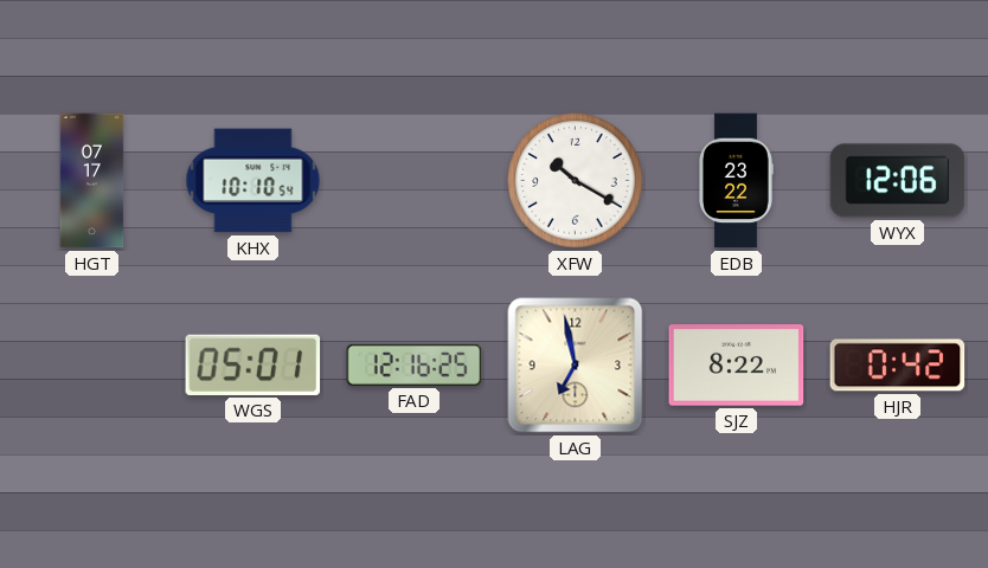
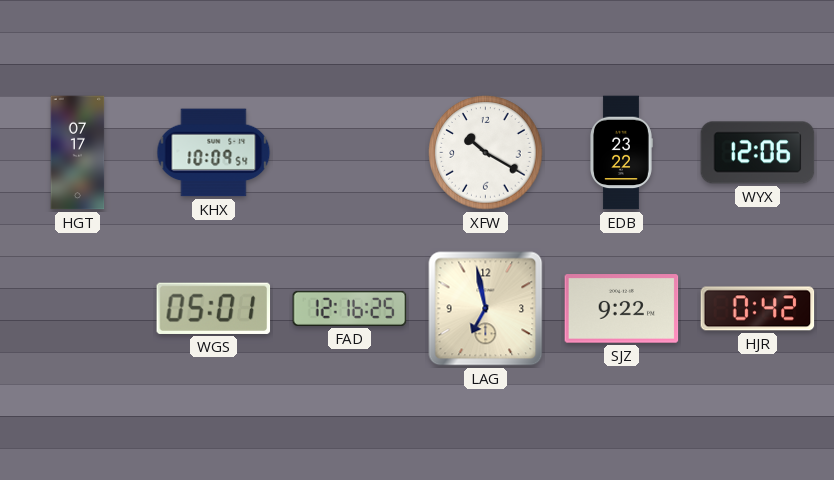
KHX: 10:10 -> 10:09
SJZ: 8:22 -> 9:22
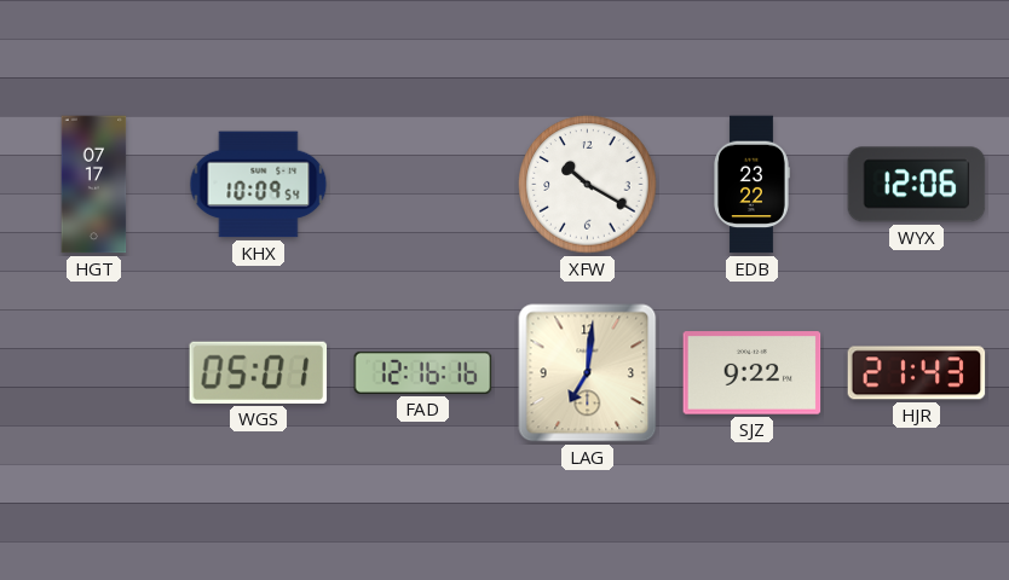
FAD: 12:16:25 -> 12:16:16
LAG: 6:58 -> 7:01
HJR: 0:42 -> 21:43
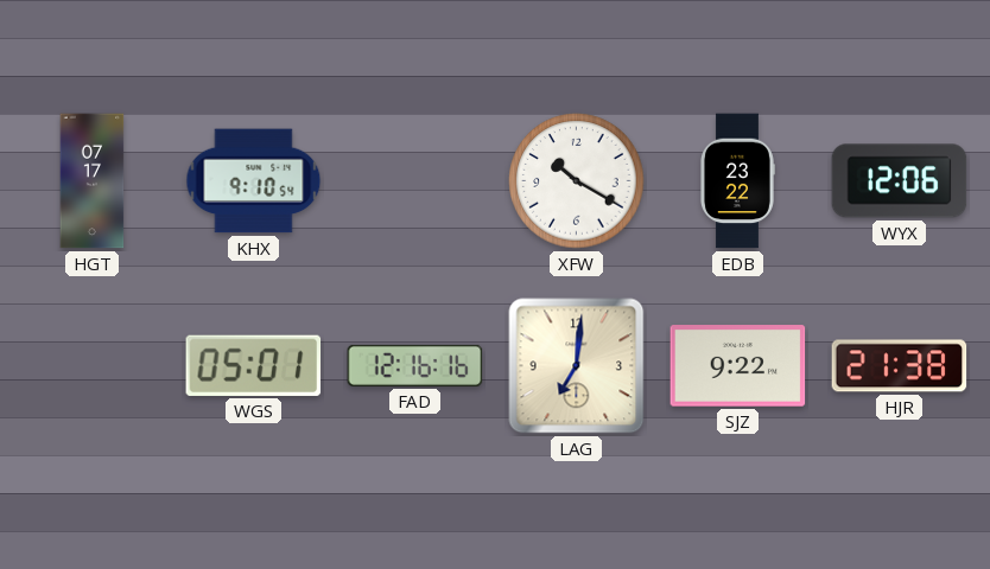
KHX: 10:09 -> 9:10
HJR: 21:43 -> 21:38
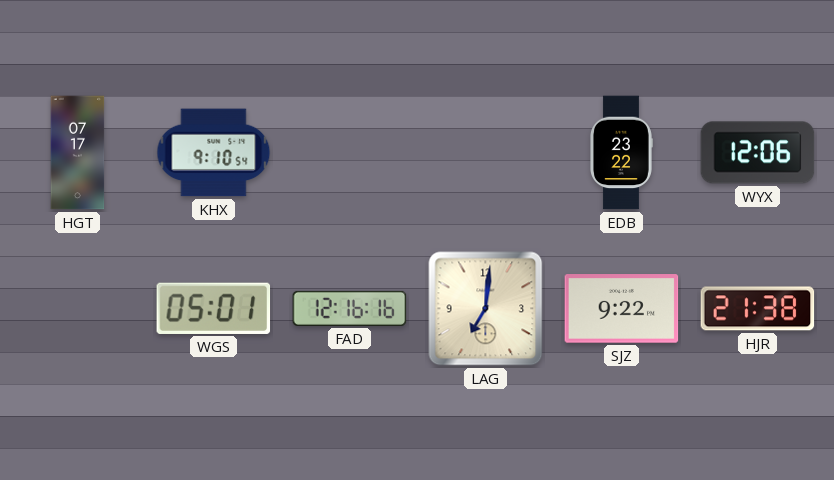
XFW: 10:20 -> none
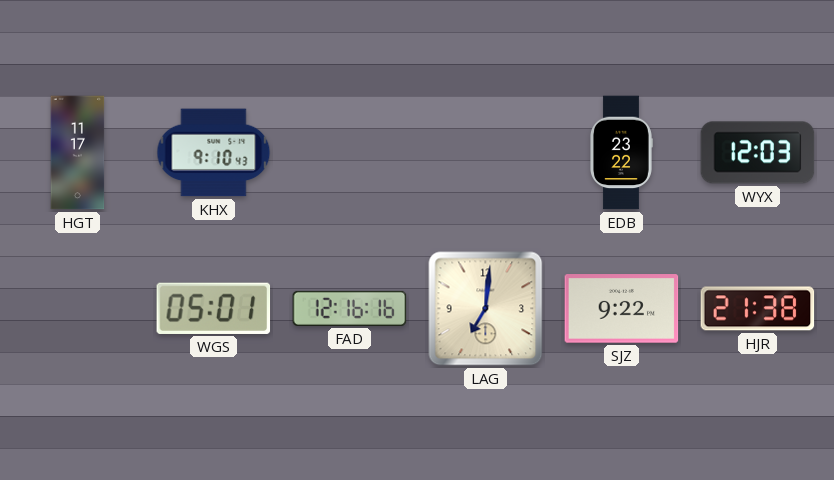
HGT: 07:17 -> 11:17
KHX: 9:10:54 -> 9:10:43
WYX: 12:06 -> 12:03
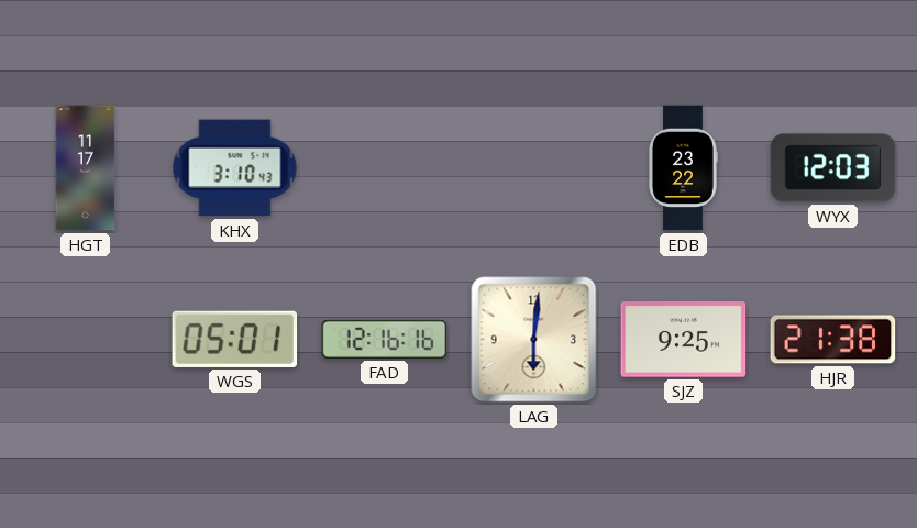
KHX: 9:10 -> 3:10
LAG: 7:01 -> 6:01
SJZ: 9:22 -> 9:25
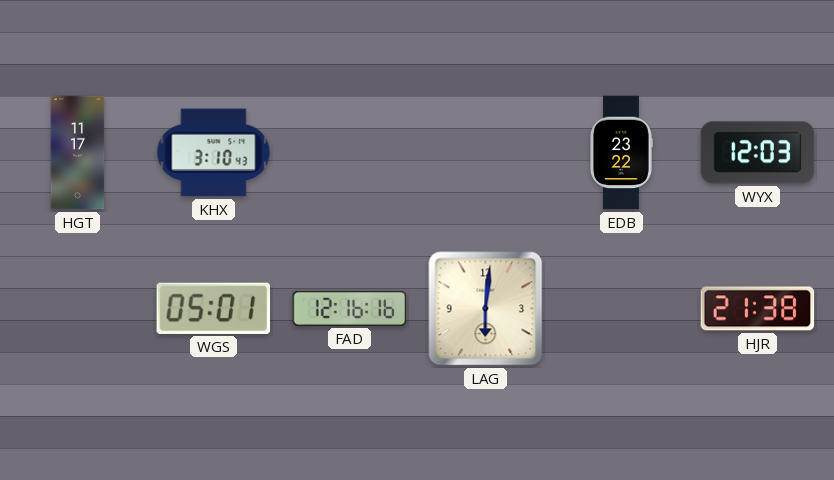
SJZ: 9:25 -> none
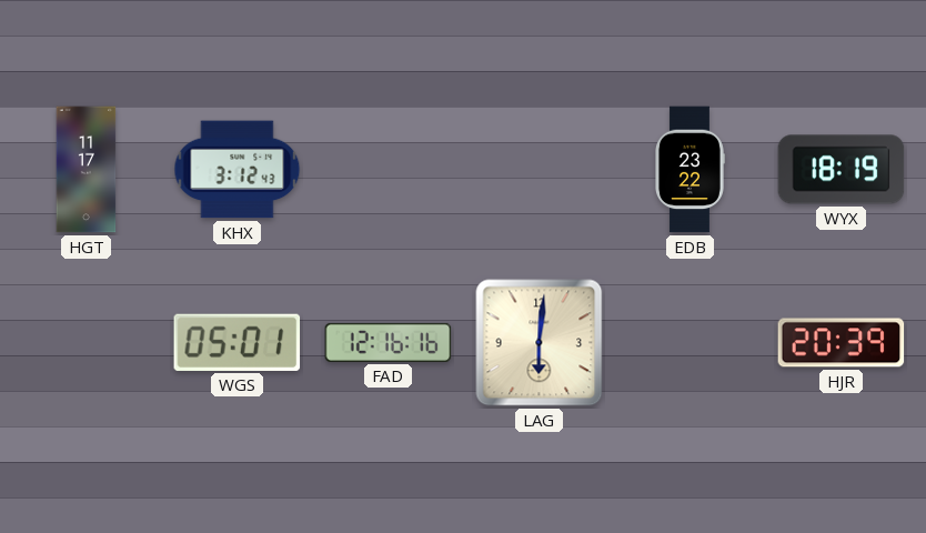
KHX: 3:10 -> 3:12
WYX: 12:03 -> 18:19
HJR: 21:38 -> 20:39
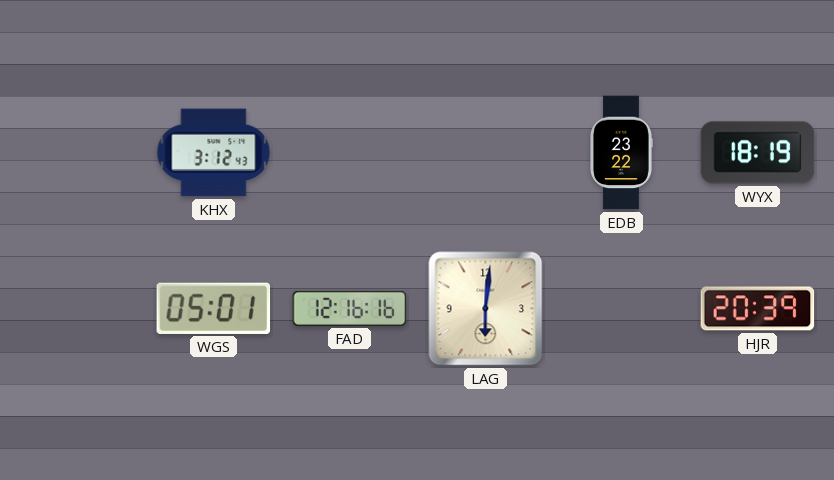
HGT: 11:17 -> none
